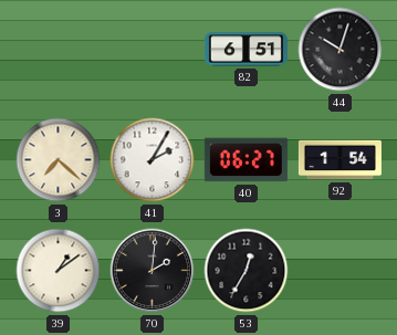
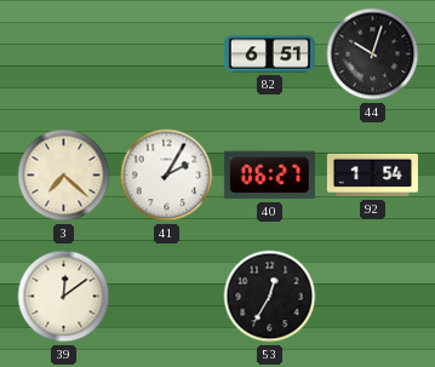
39: 1:09 -> 12:09
70: 2:01 -> none
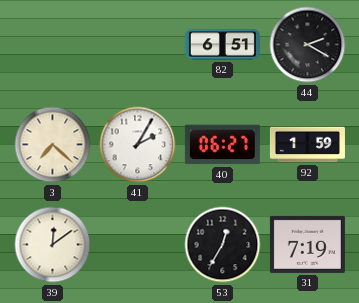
44: 10:03 -> 2:20
92: 1:54 -> 1:59
31: none -> 7:19
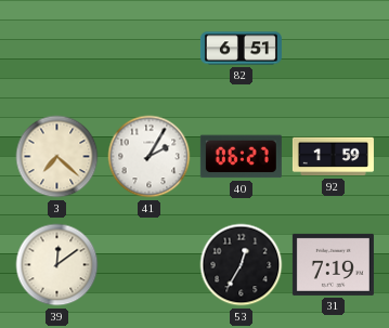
44: 2:20 -> none
